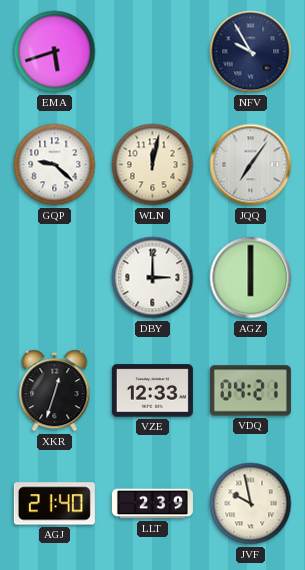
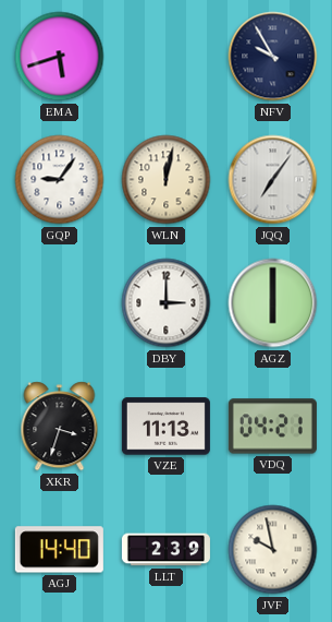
GQP: 9:22 -> 9:06
XKR: 12:33 -> 3:33
VZE: 12:33 -> 11:13
AGJ: 21:40 -> 14:40
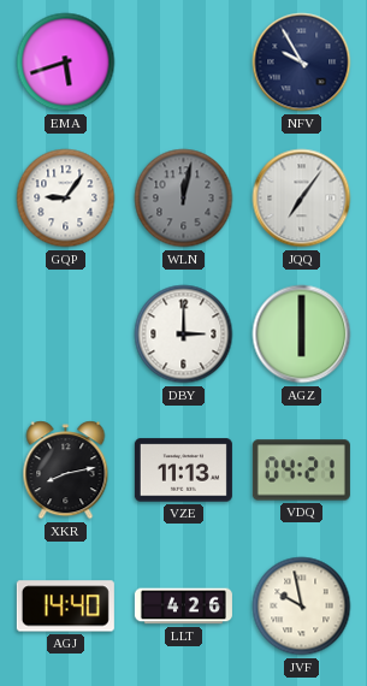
WLN dial: cream -> grey
XKR: 3:33 -> 8:13
LLT: 2:39 -> 4:26
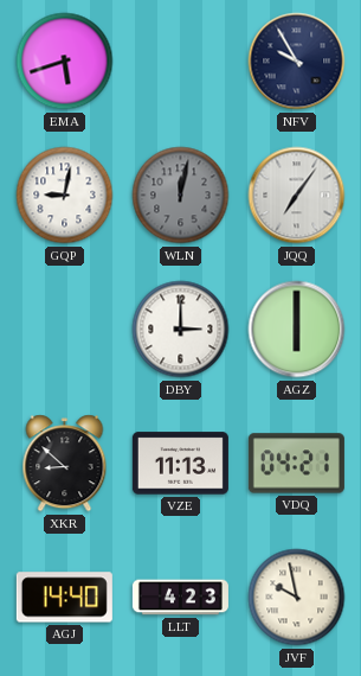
GQP: 9:06 -> 9:02
XKR: 8:13 -> 8:52
LLT: 4:26 -> 4:23
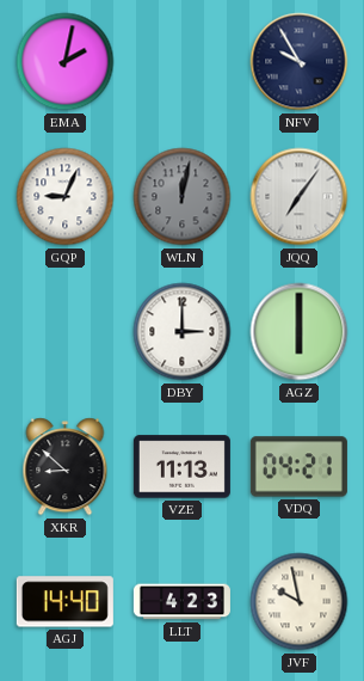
EMA: 5:42 -> 2:02
GQP: 9:02 -> 9:04
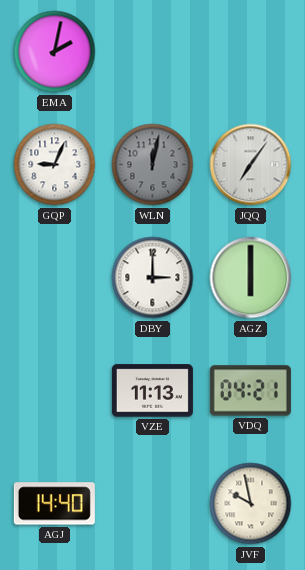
NFV: 9:55 -> none
XKR: 8:52 -> none
LLT: 4:23 -> none
